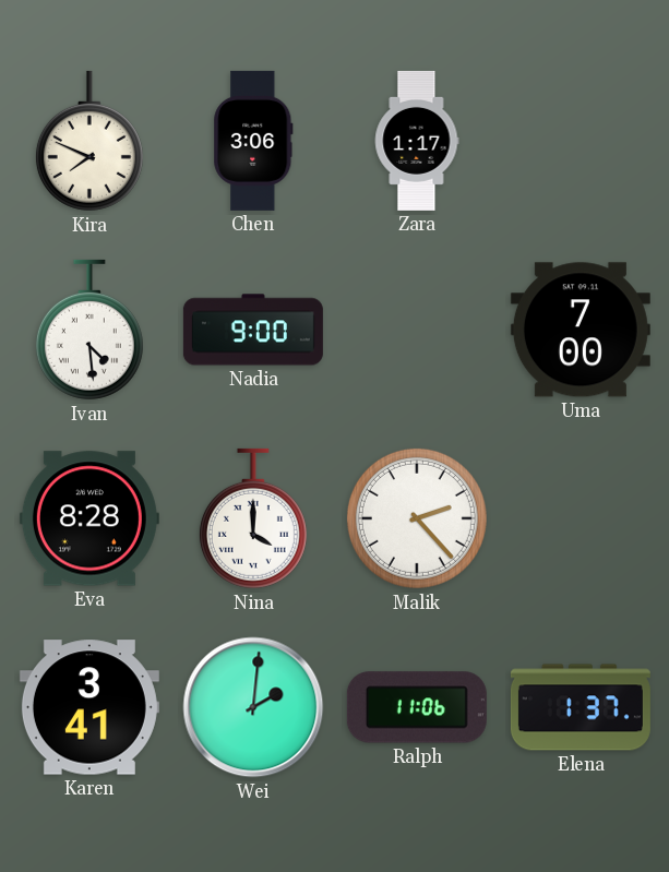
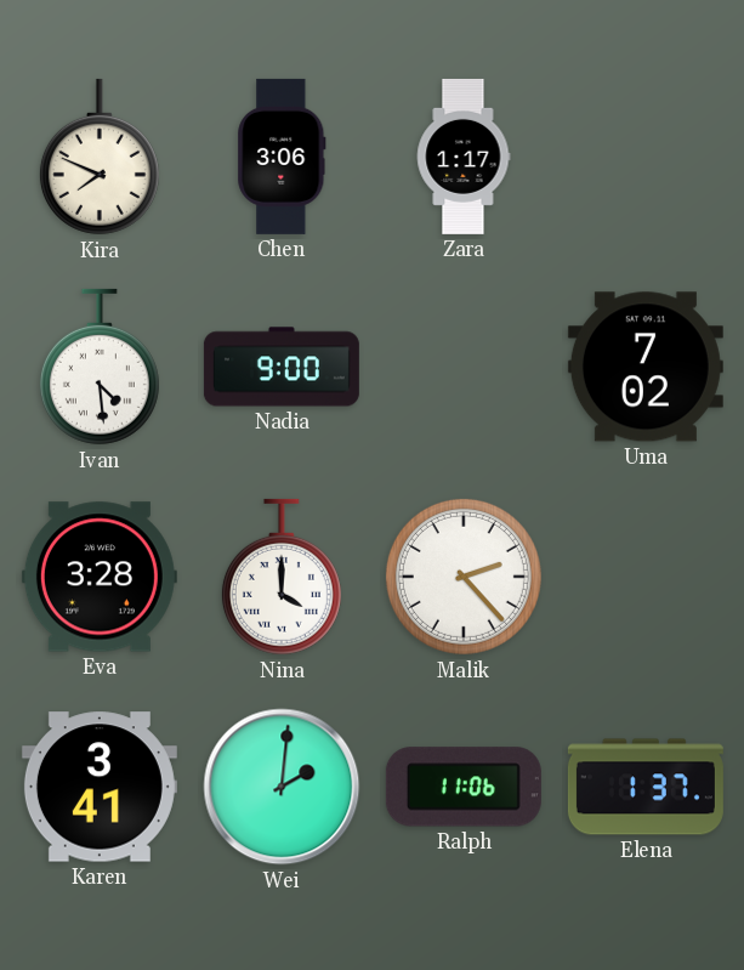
Uma: 7:00 -> 7:02
Eva: 8:28 -> 3:28
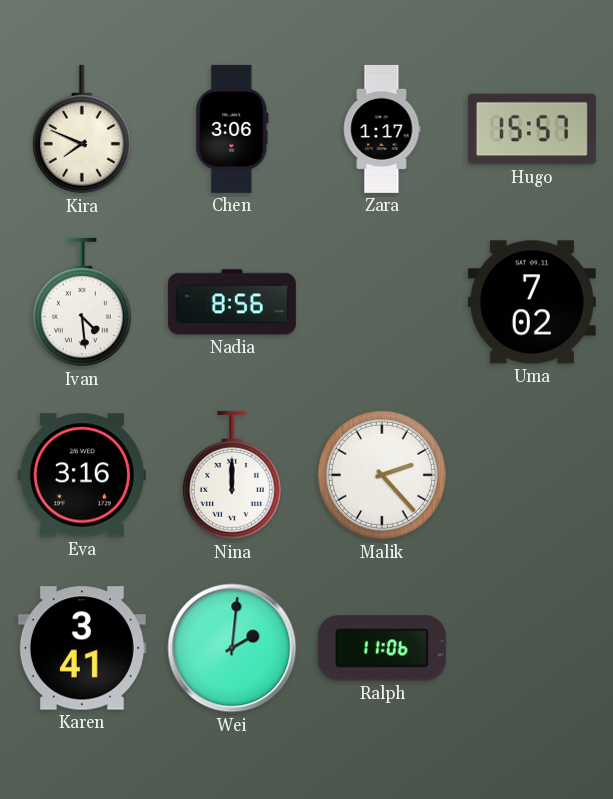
Hugo: none -> 15:57
Nadia: 9:00 -> 8:56
Eva: 3:28 -> 3:16
Nina: 4:00 -> 12:00
Elena: 1:37 -> none
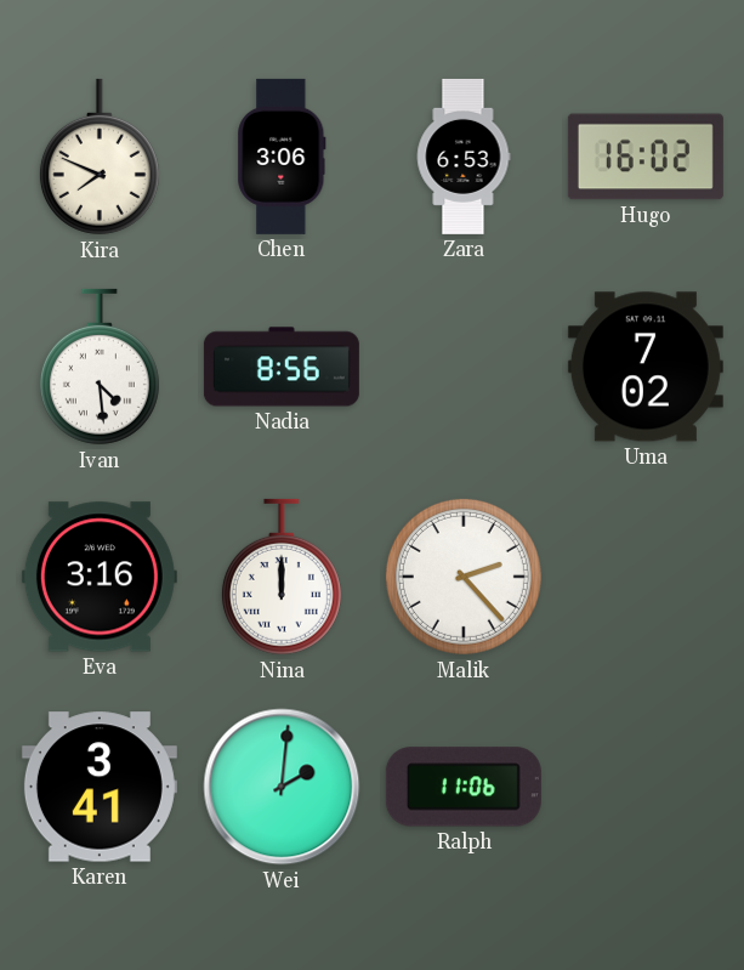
Zara: 1:17 -> 6:53
Hugo: 15:57 -> 16:02
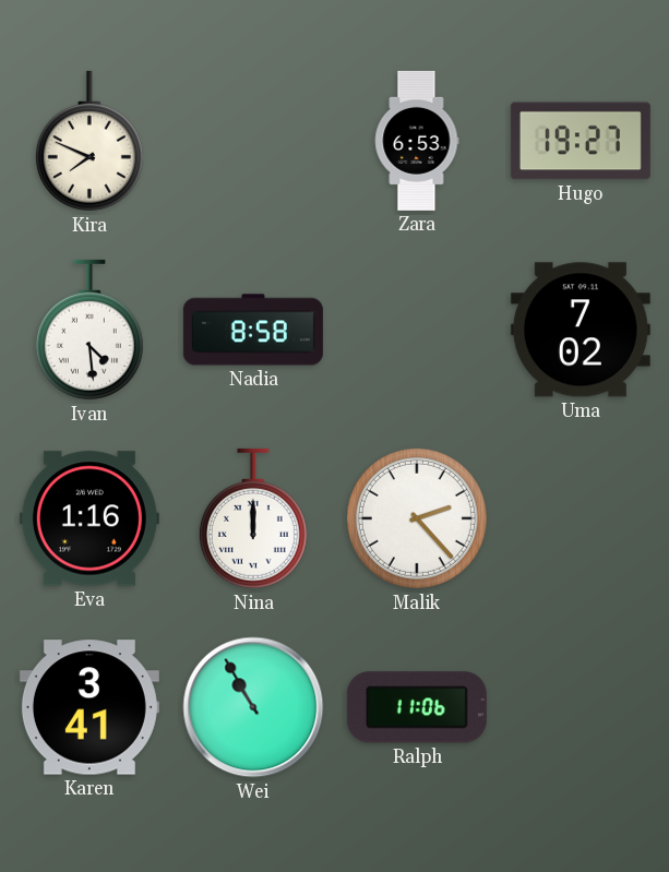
Chen: 3:06 -> none
Hugo: 16:02 -> 19:27
Nadia: 8:56 -> 8:58
Eva: 3:16 -> 1:16
Wei: 2:01 -> 10:55
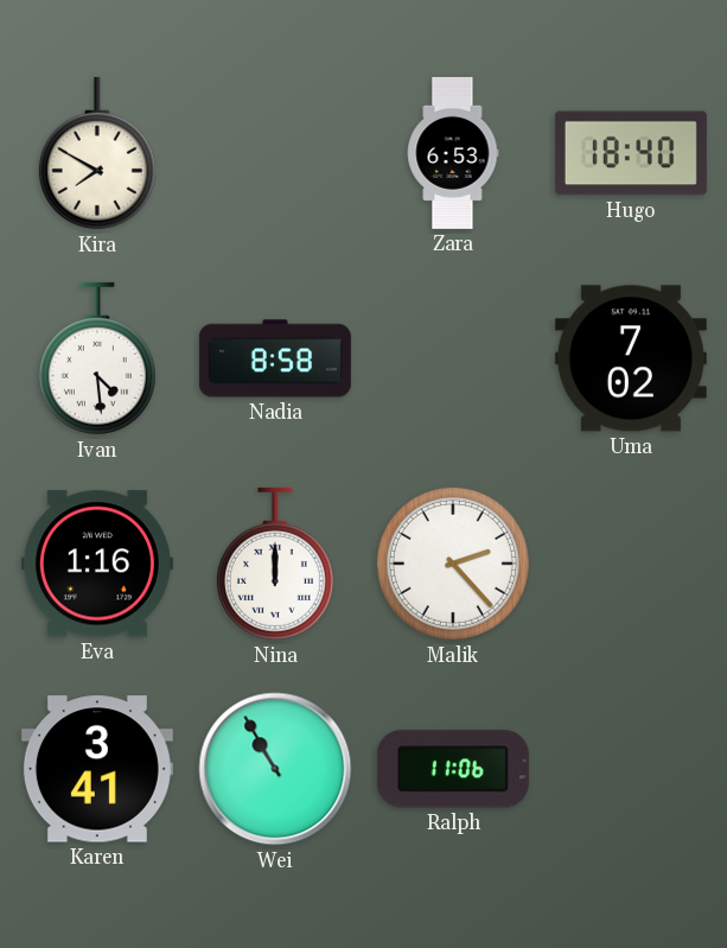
Kira: 7:49 -> 7:50
Hugo: 19:27 -> 18:40
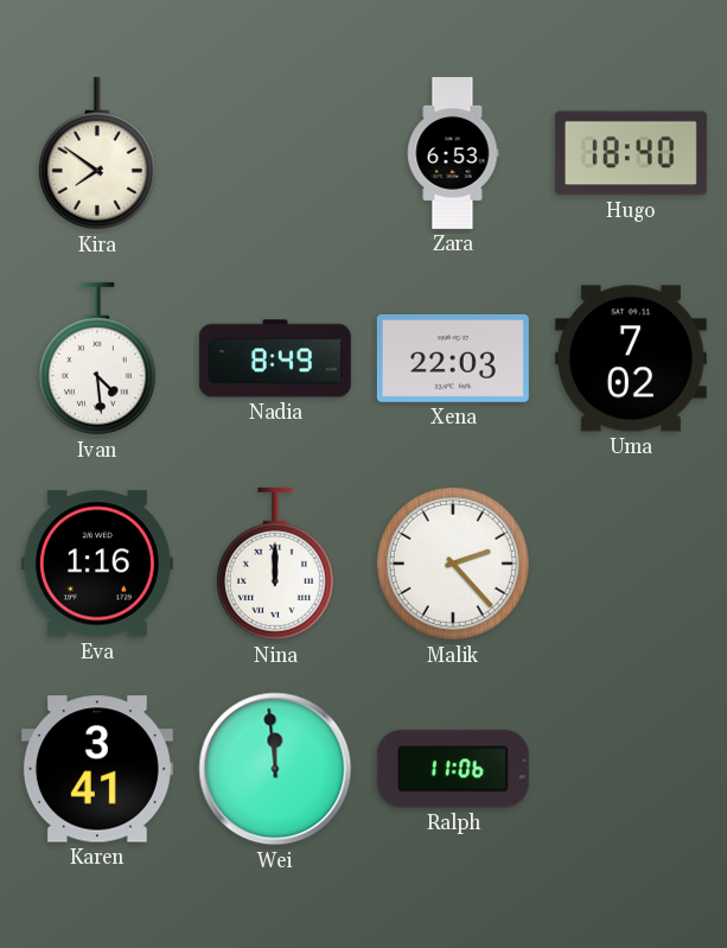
Kira: 7:50 -> 7:51
Nadia: 8:58 -> 8:49
Xena: none -> 22:03
Wei: 10:55 -> 11:59
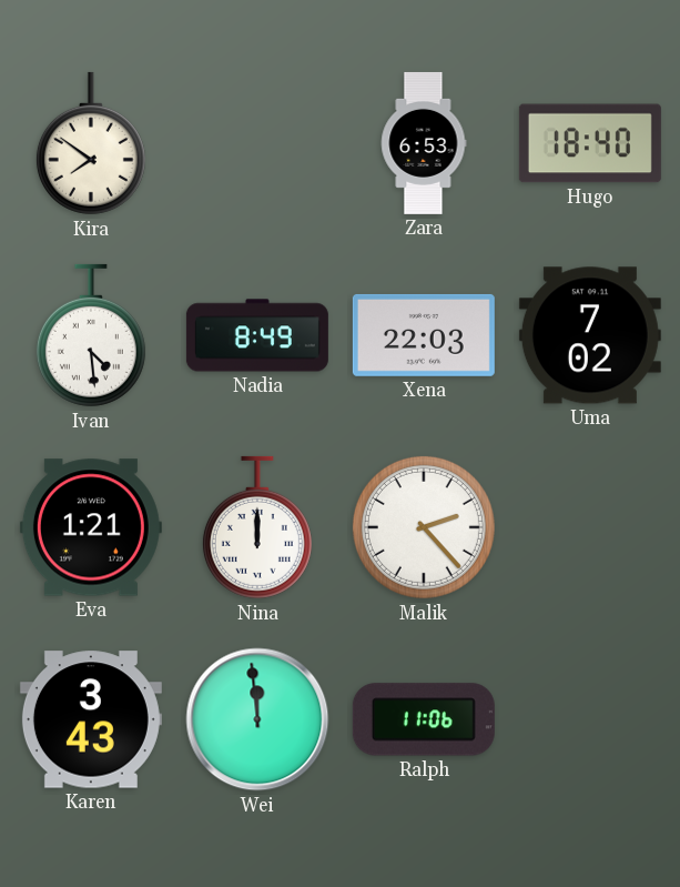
Eva: 1:16 -> 1:21
Karen: 3:41 -> 3:43
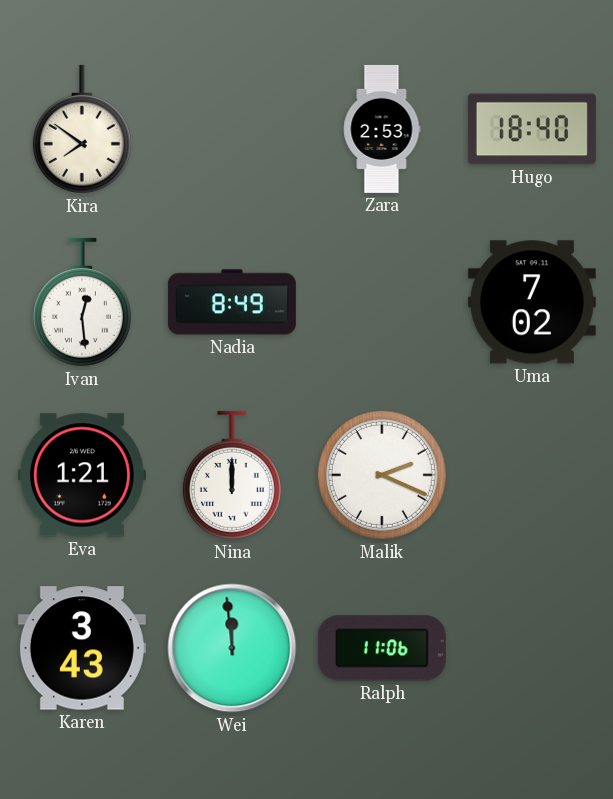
Zara: 6:53 -> 2:53
Ivan: 4:29 -> 12:29
Xena: 22:03 -> none
Malik: 2:23 -> 2:19
